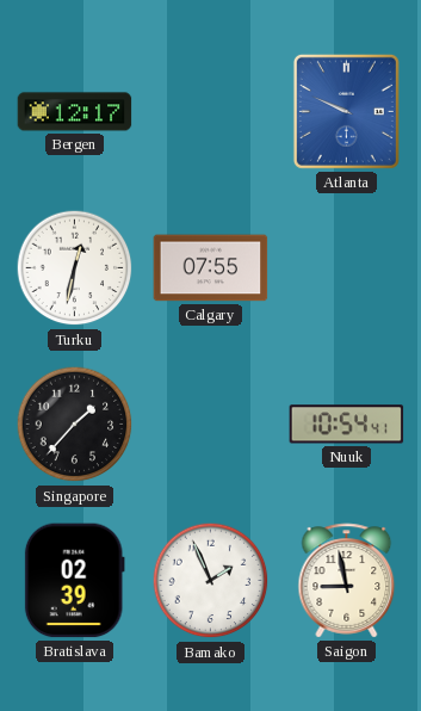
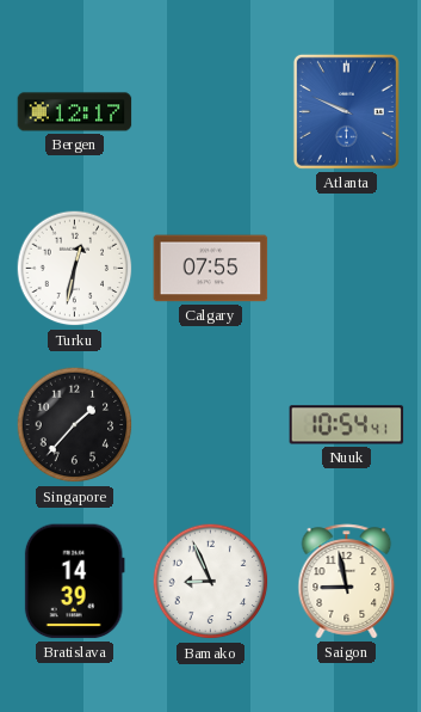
Bratislava: 02:39 -> 14:39
Bamako: 1:56 -> 8:56
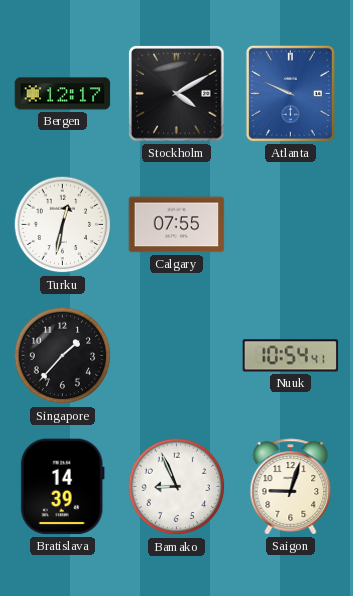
Stockholm: none -> 4:10
Saigon: 8:58 -> 9:03
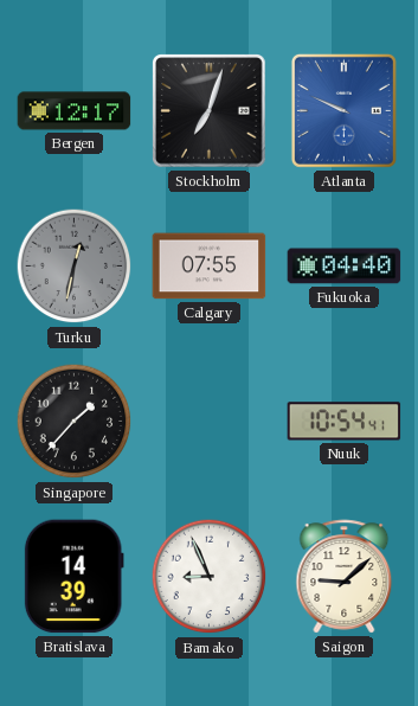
Stockholm: 4:10 -> 7:03
Turku dial: white -> grey
Fukuoka: none -> 04:40
Saigon: 9:03 -> 9:08
